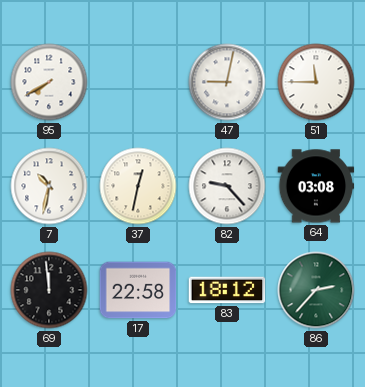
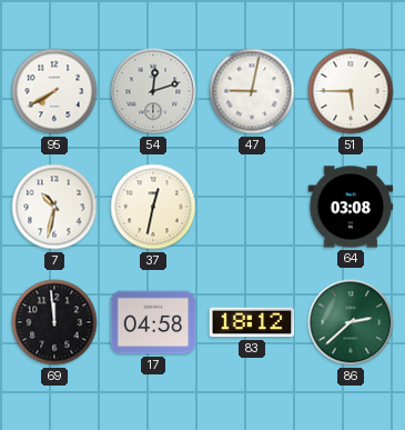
54: none -> 12:12
51: 11:45 -> 5:45
82: 9:23 -> none
17: 22:58 -> 04:58
86: 2:37 -> 2:38
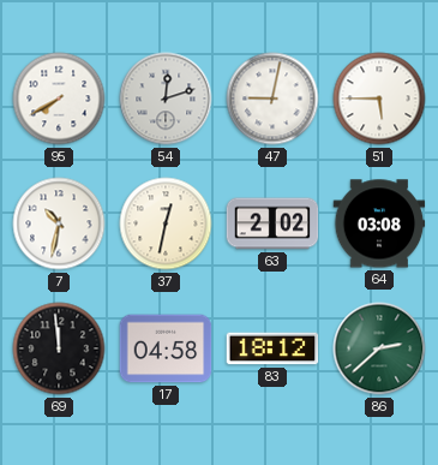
63: none -> 2:02
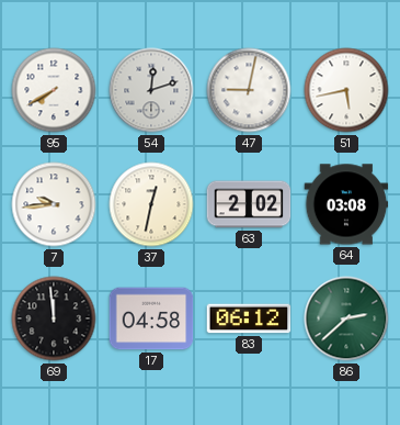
51: 5:45 -> 5:43
7: 10:32 -> 9:44
83: 18:12 -> 06:12
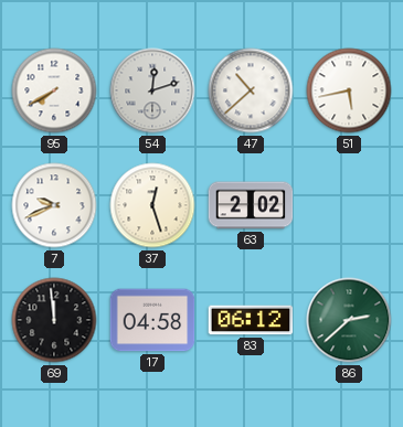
47: 9:02 -> 10:38
7: 9:44 -> 9:41
37: 12:32 -> 12:27
64: 03:08 -> none
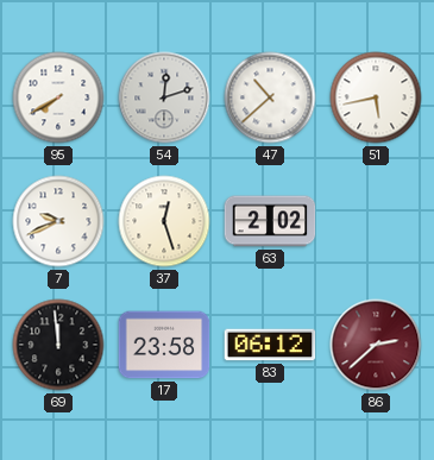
17: 04:58 -> 23:58
86 dial: green -> burgundy
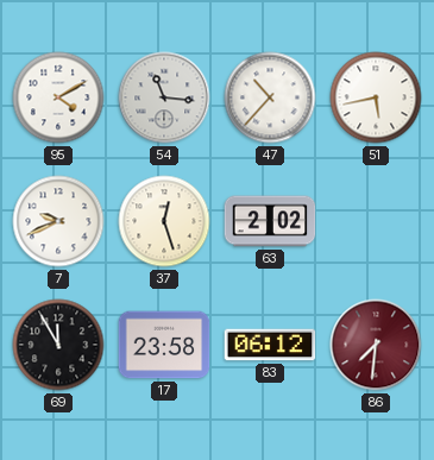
95: 7:40 -> 4:10
54: 12:12 -> 11:16
47: 10:38 -> 10:37
69: 11:59 -> 11:55
86: 2:38 -> 7:31
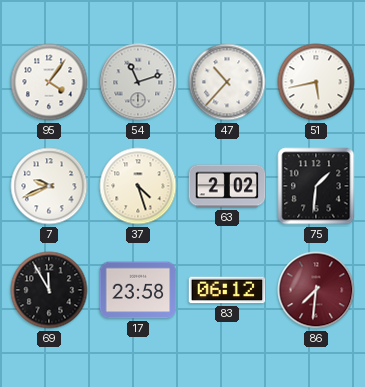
95: 4:10 -> 4:06
54: 11:16 -> 11:12
37: 12:27 -> 4:27
75: none -> 1:31
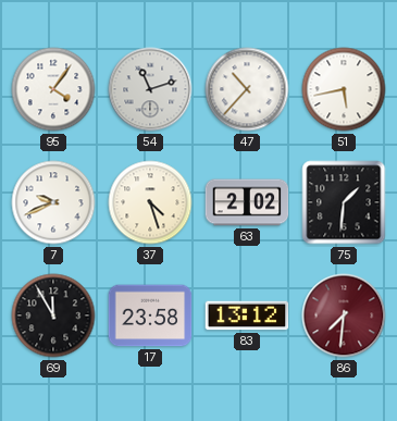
83: 06:12 -> 13:12
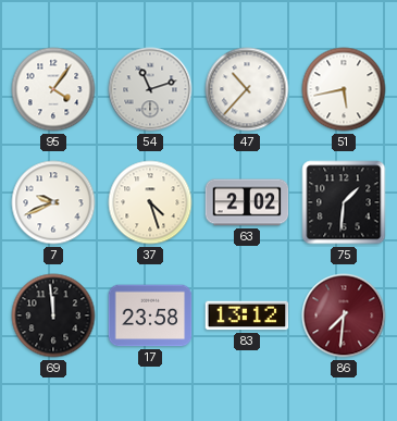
69: 11:55 -> 11:59
